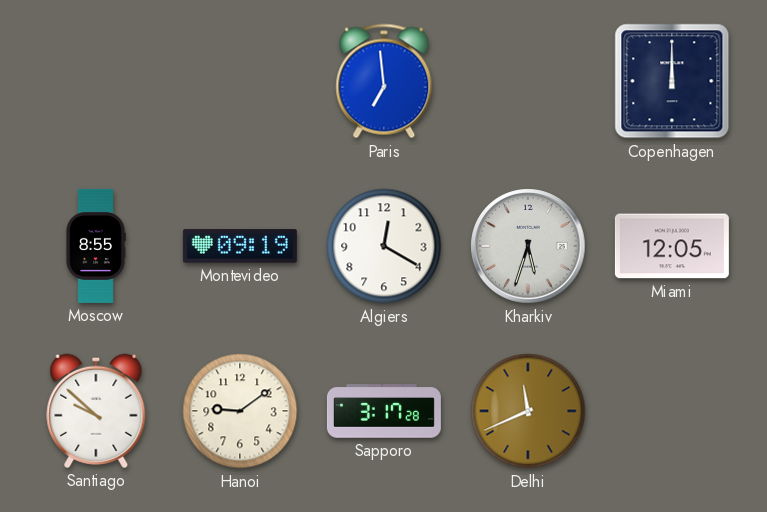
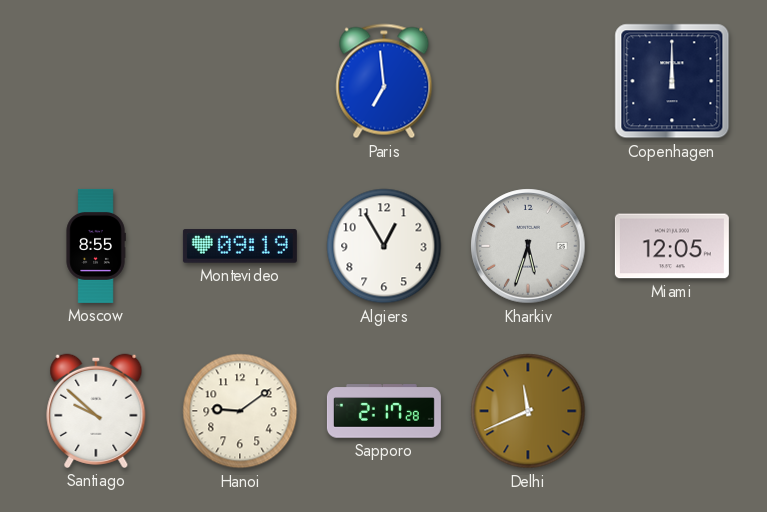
Algiers: 12:20 -> 12:55
Sapporo: 3:17 -> 2:17
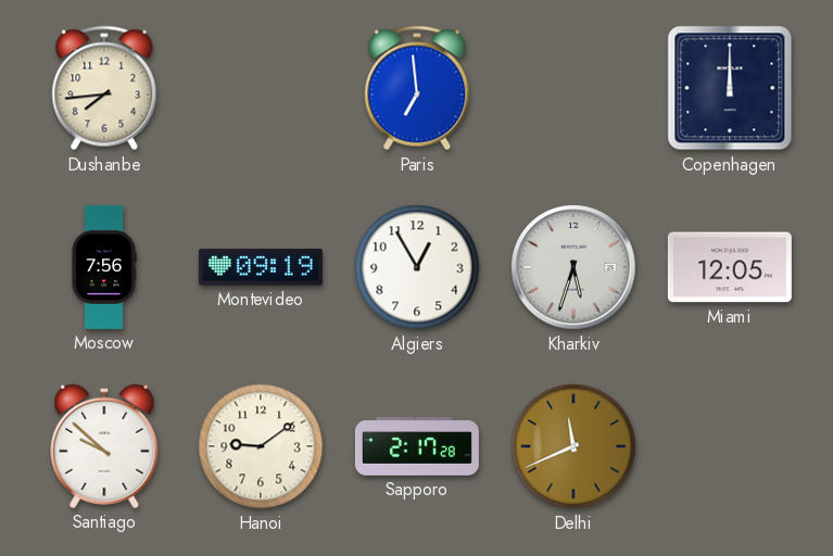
Dushanbe: none -> 7:44
Moscow: 8:55 -> 7:56
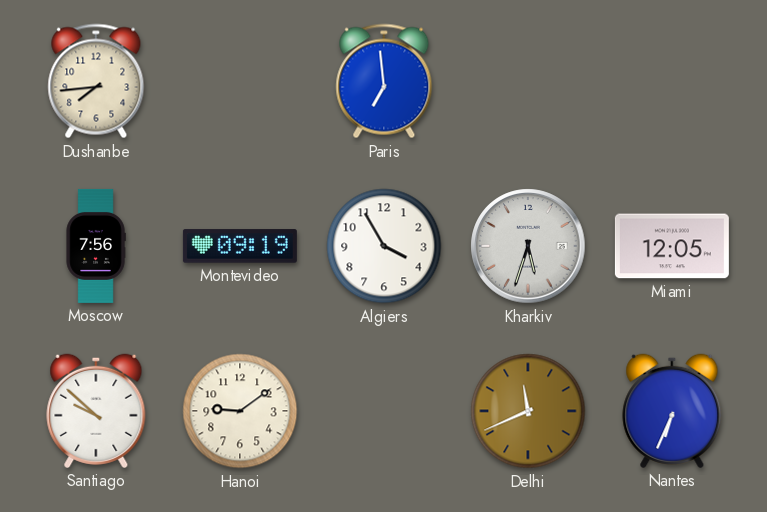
Copenhagen: 12:00 -> none
Algiers: 12:55 -> 3:55
Sapporo: 2:17 -> none
Nantes: none -> 6:34
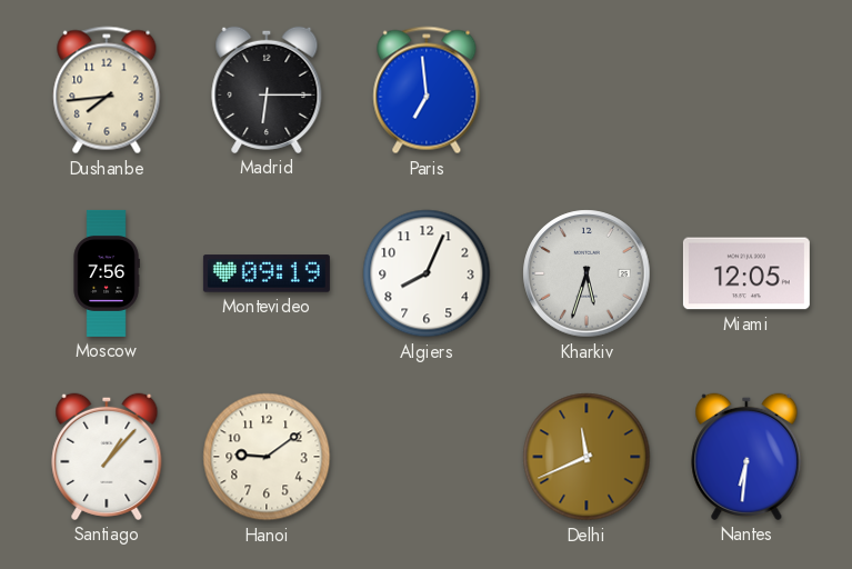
Madrid: none -> 6:15
Algiers: 3:55 -> 8:04
Santiago: 9:52 -> 1:07
Nantes: 6:34 -> 6:31
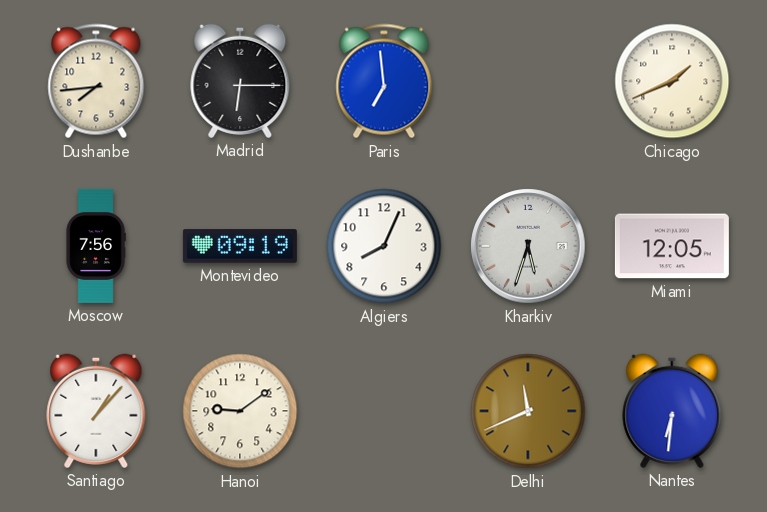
Chicago: none -> 1:41
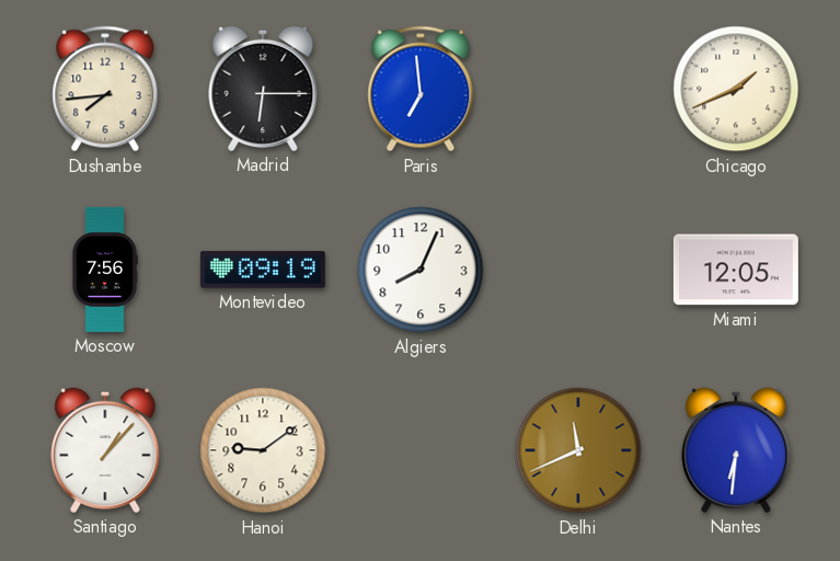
Kharkiv: 5:33 -> none
